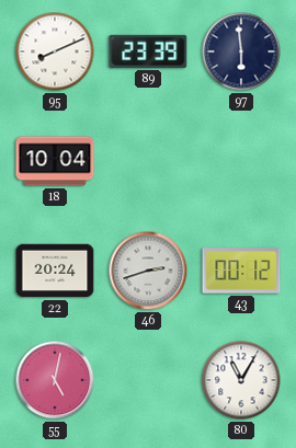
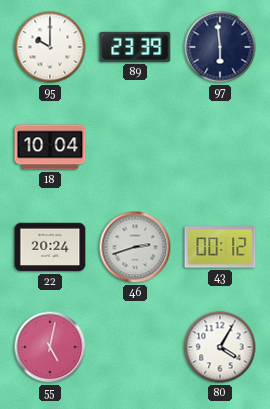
95: 8:11 -> 10:00
80: 11:05 -> 4:05
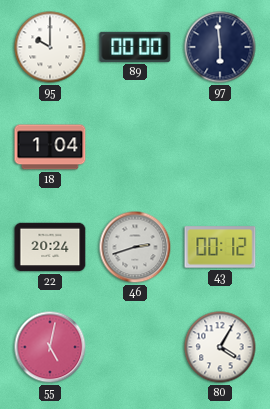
89: 23:39 -> 00:00
18: 10:04 -> 1:04
